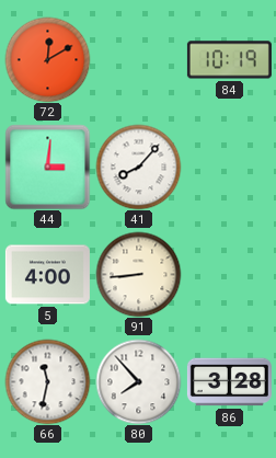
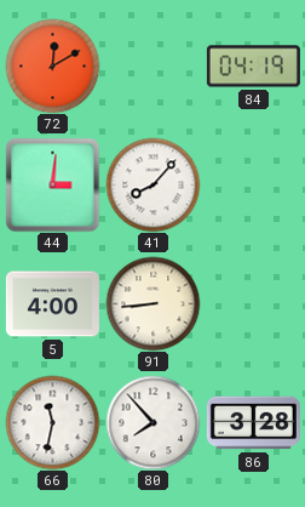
84: 10:19 -> 04:19
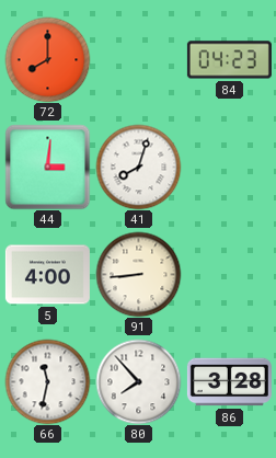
72: 12:10 -> 8:00
84: 04:19 -> 04:23
41: 8:07 -> 8:03
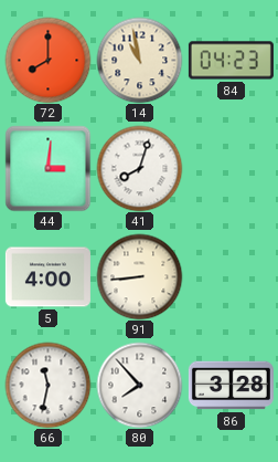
14: none -> 10:58
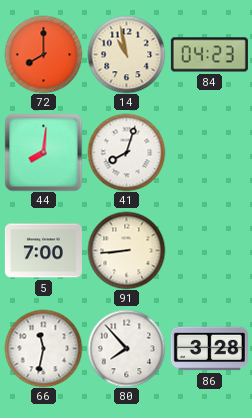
44: 3:01 -> 8:01
5: 4:00 -> 7:00
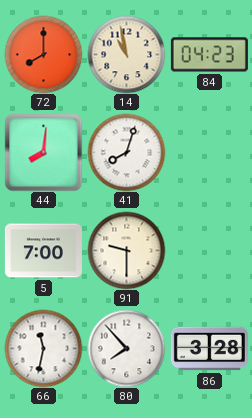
91: 8:44 -> 9:30
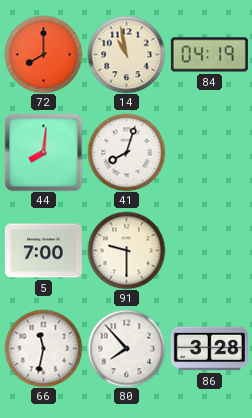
84: 04:23 -> 04:19
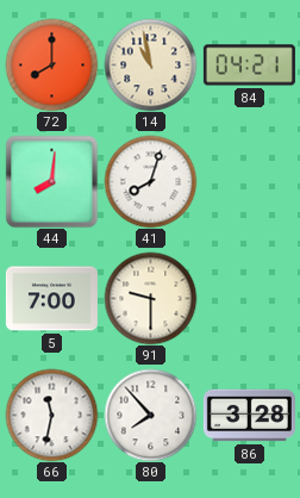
84: 04:19 -> 04:21
